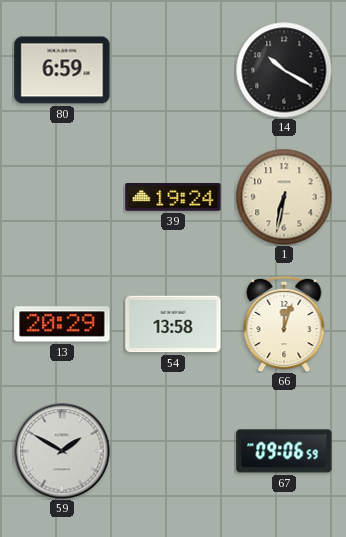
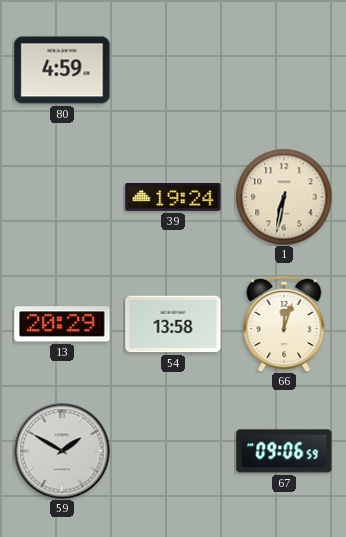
80: 6:59 -> 4:59
14: 10:20 -> none
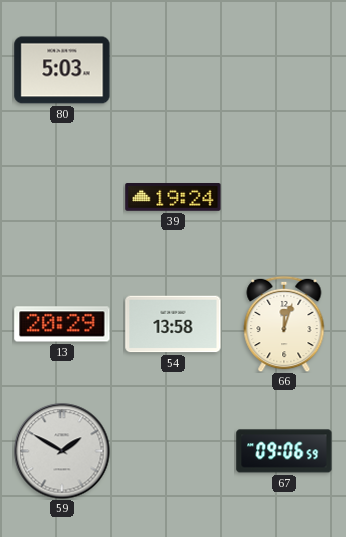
80: 4:59 -> 5:03
1: 6:32 -> none
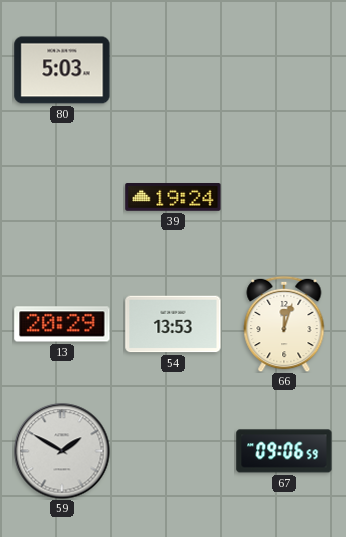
54: 13:58 -> 13:53
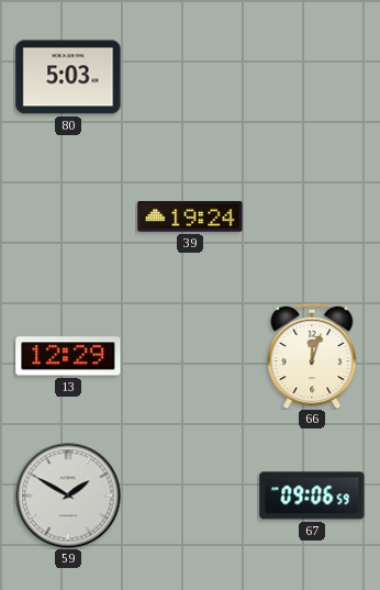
13: 20:29 -> 12:29
54: 13:53 -> none
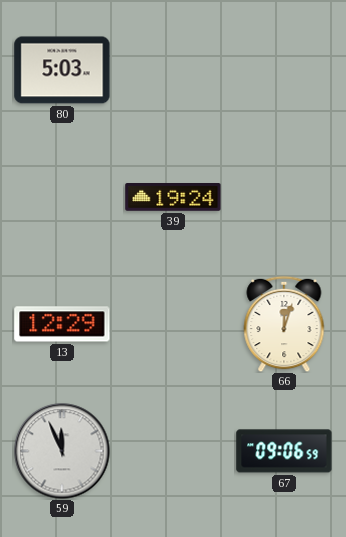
59: 1:50 -> 11:56
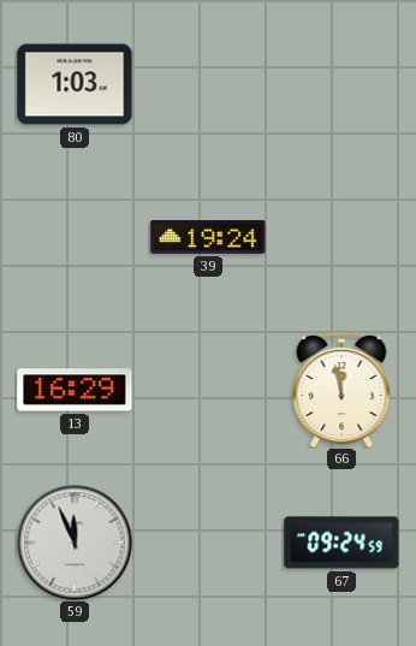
80: 5:03 -> 1:03
13: 12:29 -> 16:29
66: 12:03 -> 11:58
67: 09:06 -> 09:24
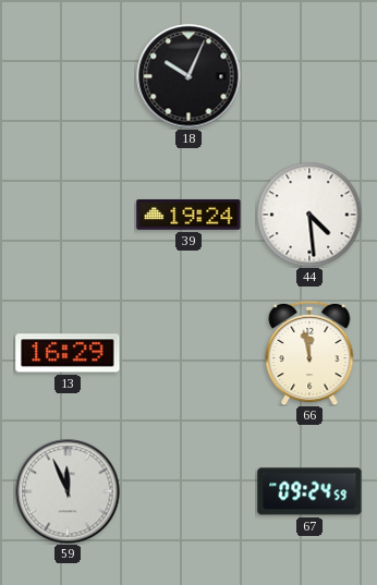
80: 1:03 -> none
18: none -> 10:04
44: none -> 4:29
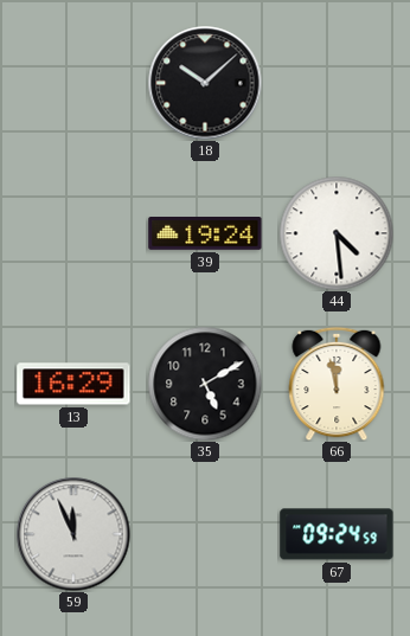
18: 10:04 -> 10:08
35: none -> 5:10
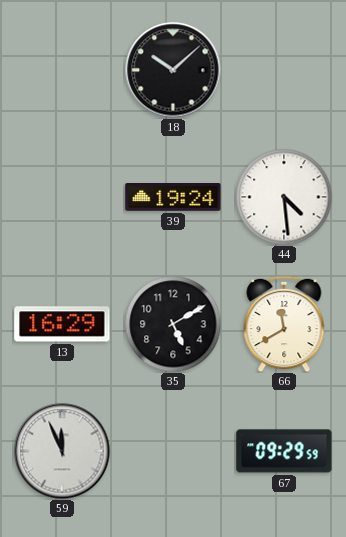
66: 11:58 -> 11:40
67: 09:24 -> 09:29
